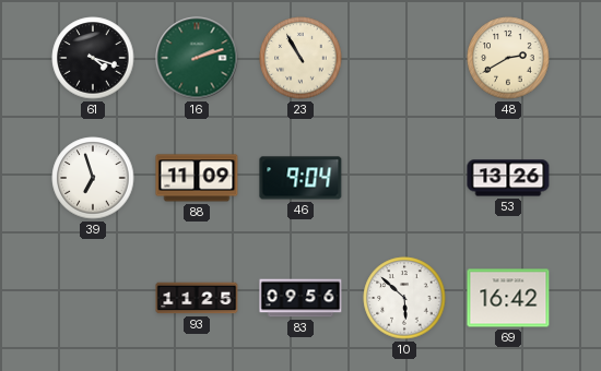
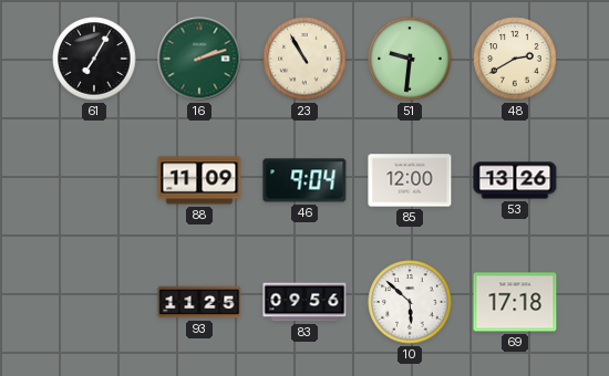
61: 4:18 -> 7:05
51: none -> 9:31
39: 6:57 -> none
85: none -> 12:00
69: 16:42 -> 17:18
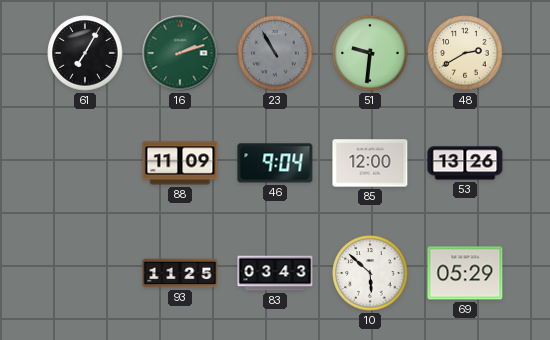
23 dial: cream -> grey
83: 09:56 -> 03:43
69: 17:18 -> 05:29
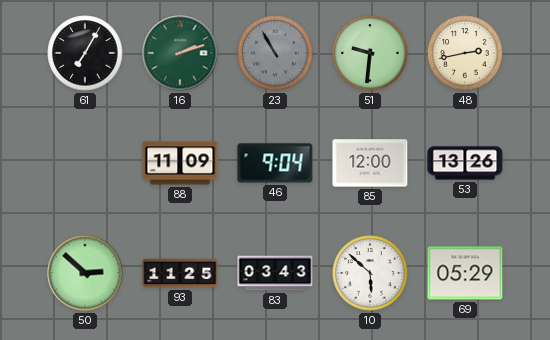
48: 2:40 -> 2:43
50: none -> 2:52
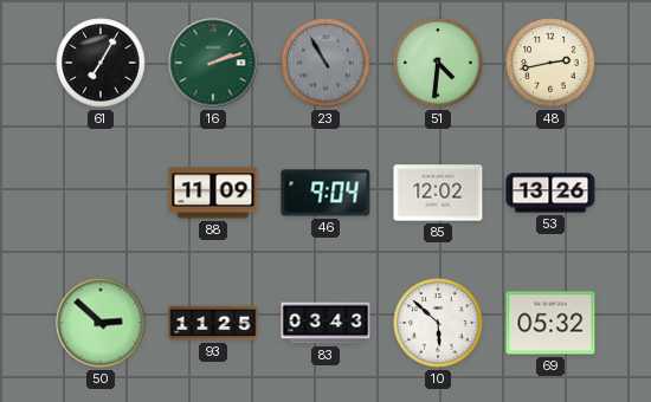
51: 9:31 -> 4:31
85: 12:00 -> 12:02
69: 05:29 -> 05:32
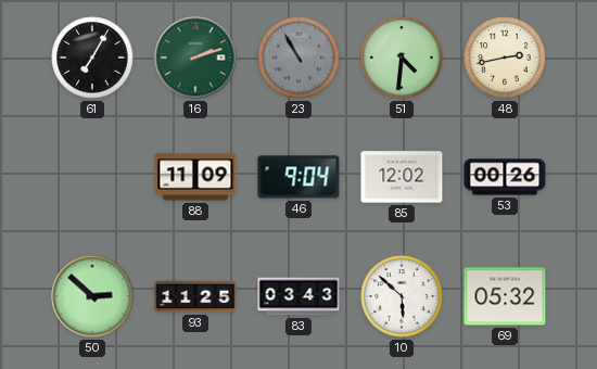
53: 13:26 -> 00:26
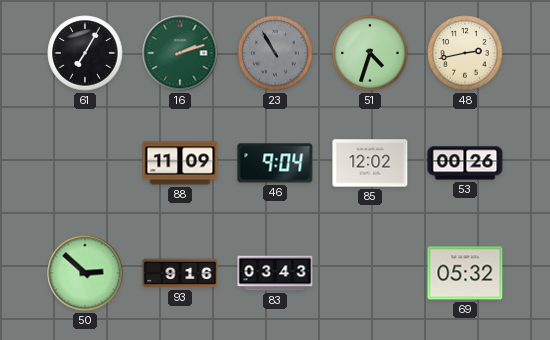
51: 4:31 -> 4:33
93: 11:25 -> 9:16
10: 5:52 -> none
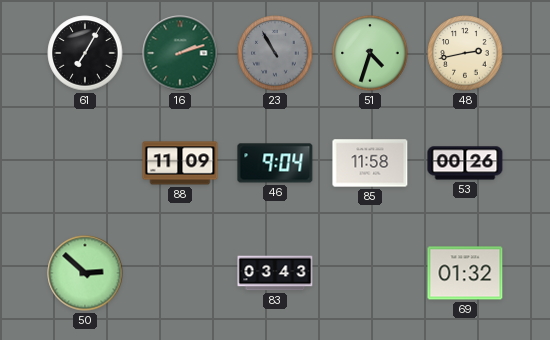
85: 12:02 -> 11:58
93: 9:16 -> none
69: 05:32 -> 01:32
